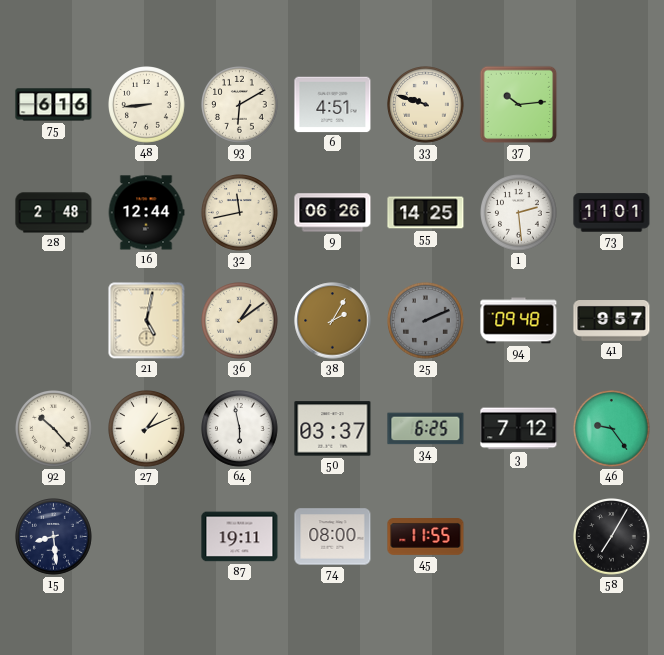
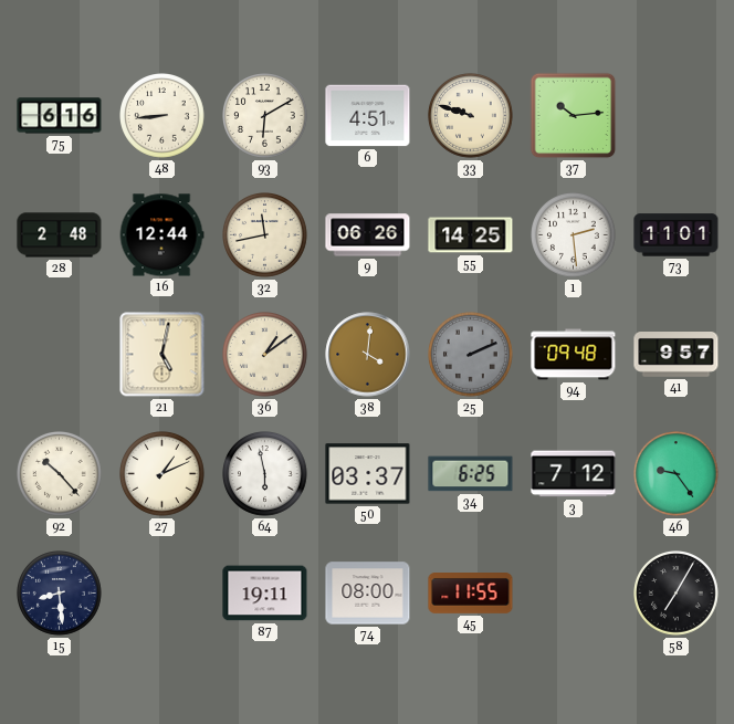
38: 2:05 -> 4:01
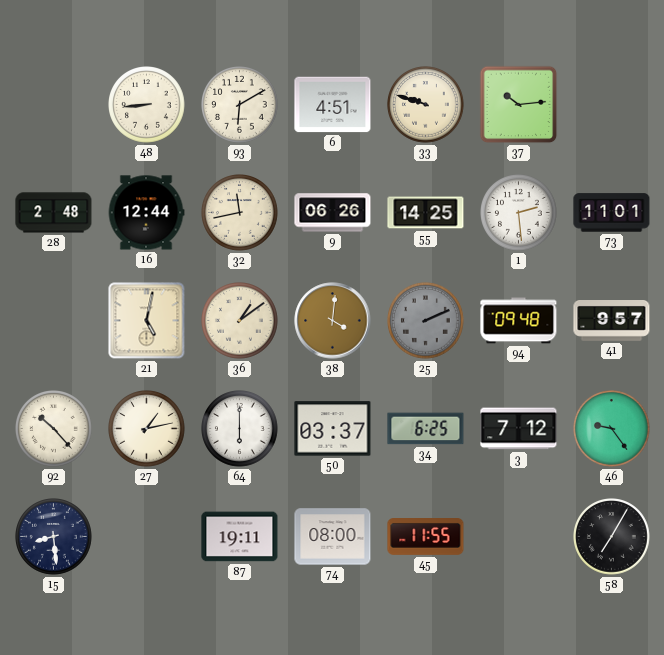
75: 6:16 -> none
27: 1:11 -> 1:13
64: 5:58 -> 6:00
